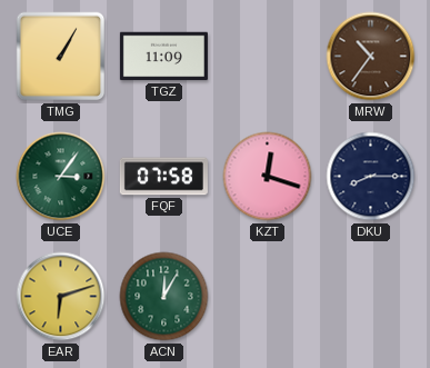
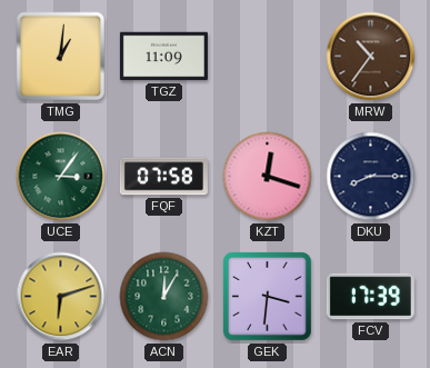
TMG: 1:05 -> 1:01
GEK: none -> 3:31
FCV: none -> 17:39
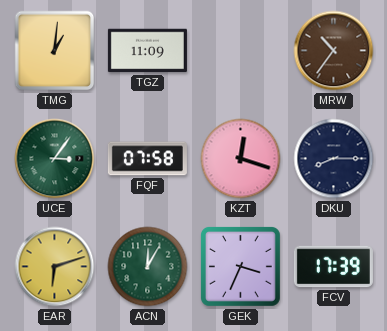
GEK: 3:31 -> 3:34
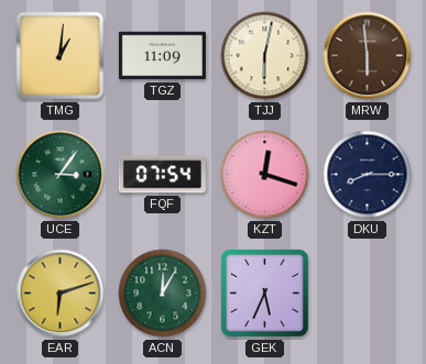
TJJ: none -> 6:02
MRW: 10:36 -> 5:59
FQF: 07:58 -> 07:54
GEK: 3:34 -> 5:34
FCV: 17:39 -> none
